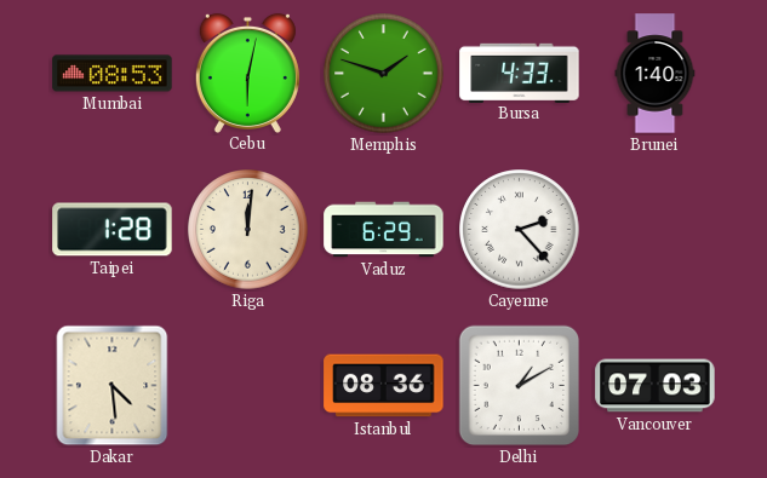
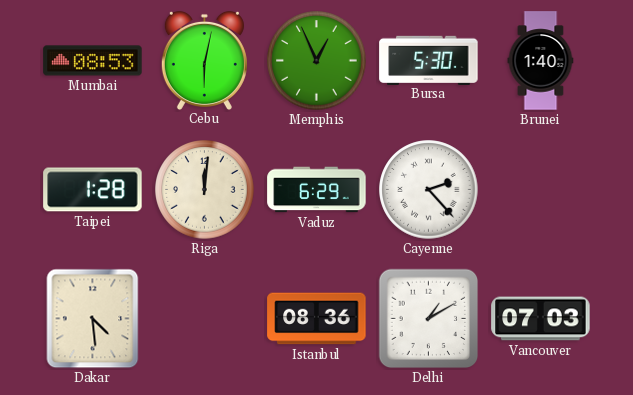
Memphis: 1:48 -> 12:56
Bursa: 4:33 -> 5:30
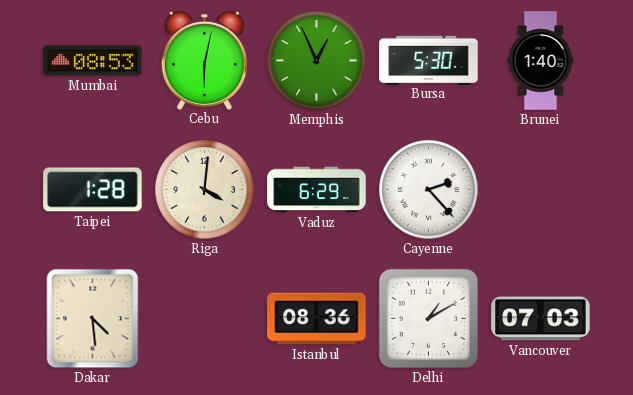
Riga: 12:01 -> 4:01
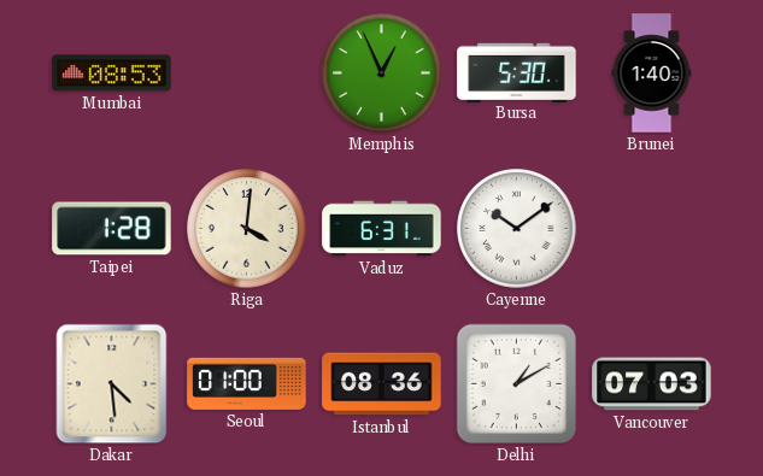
Cebu: 6:02 -> none
Vaduz: 6:29 -> 6:31
Cayenne: 2:23 -> 10:09
Seoul: none -> 01:00
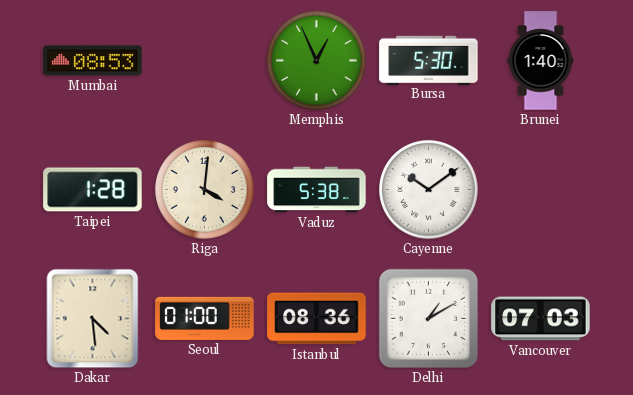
Vaduz: 6:31 -> 5:38
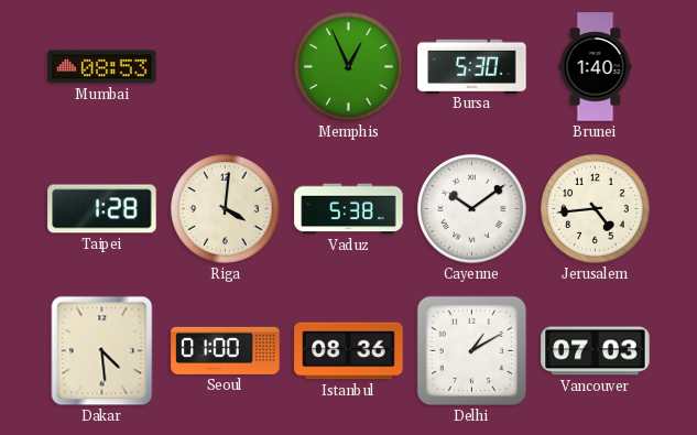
Jerusalem: none -> 4:44
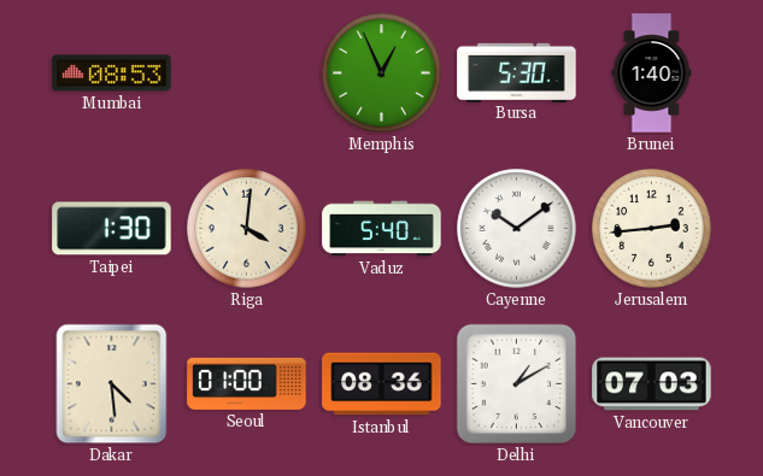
Taipei: 1:28 -> 1:30
Vaduz: 5:38 -> 5:40
Jerusalem: 4:44 -> 2:44
